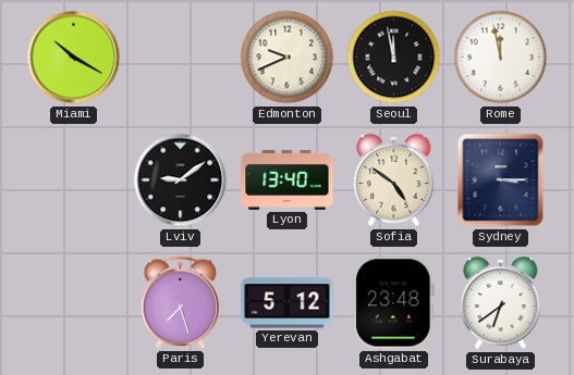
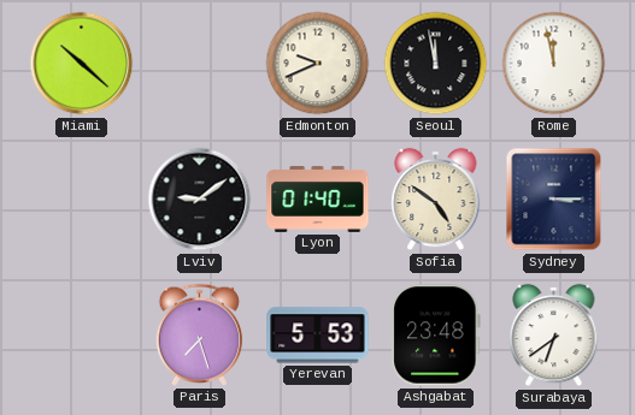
Miami: 10:20 -> 10:22
Lyon: 13:40 -> 01:40
Yerevan: 5:12 -> 5:53
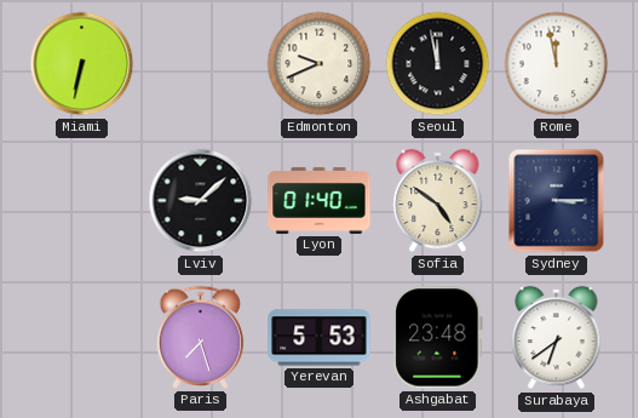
Miami: 10:22 -> 6:32
Lviv: 9:09 -> 9:08
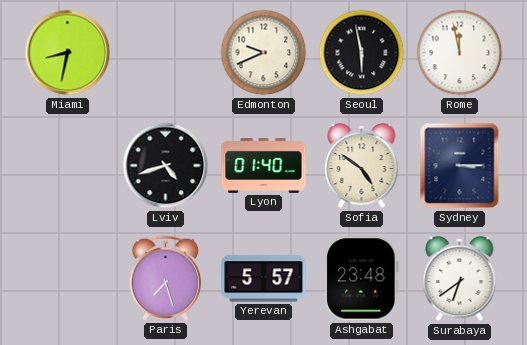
Miami: 6:32 -> 8:32
Seoul: 11:58 -> 5:58
Lviv: 9:08 -> 4:42
Yerevan: 5:53 -> 5:57
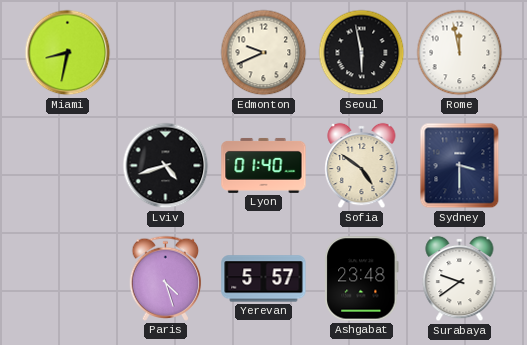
Sydney: 3:15 -> 3:30
Paris: 7:27 -> 4:27
Surabaya: 6:39 -> 9:39
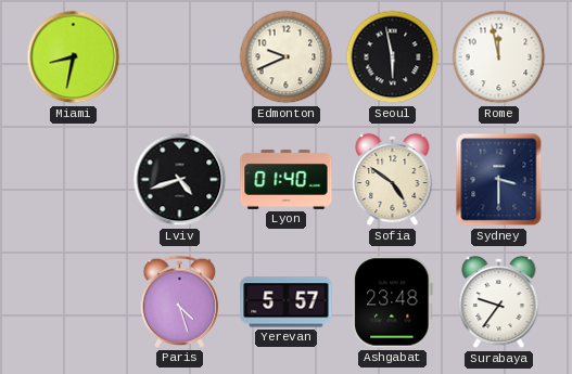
Surabaya: 9:39 -> 9:36
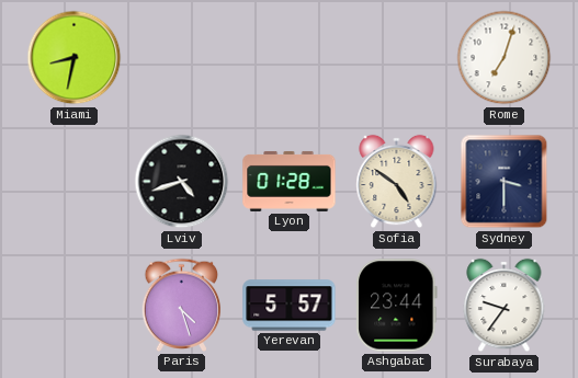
Edmonton: 9:41 -> none
Seoul: 5:58 -> none
Rome: 11:58 -> 7:03
Lyon: 01:40 -> 01:28
Ashgabat: 23:48 -> 23:44
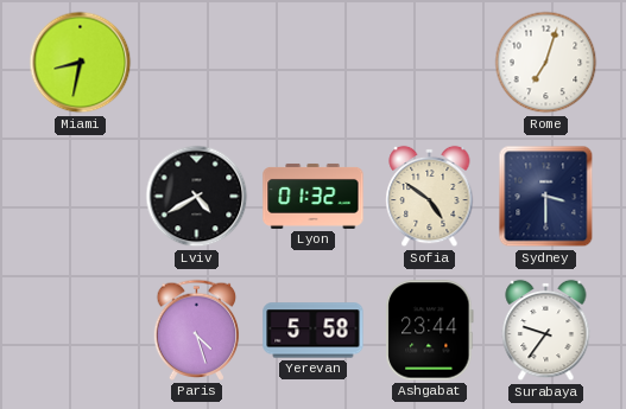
Lviv: 4:42 -> 4:40
Lyon: 01:28 -> 01:32
Yerevan: 5:57 -> 5:58
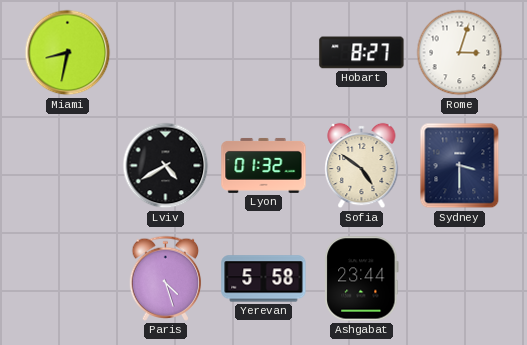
Hobart: none -> 8:27
Rome: 7:03 -> 3:03
Surabaya: 9:36 -> none
